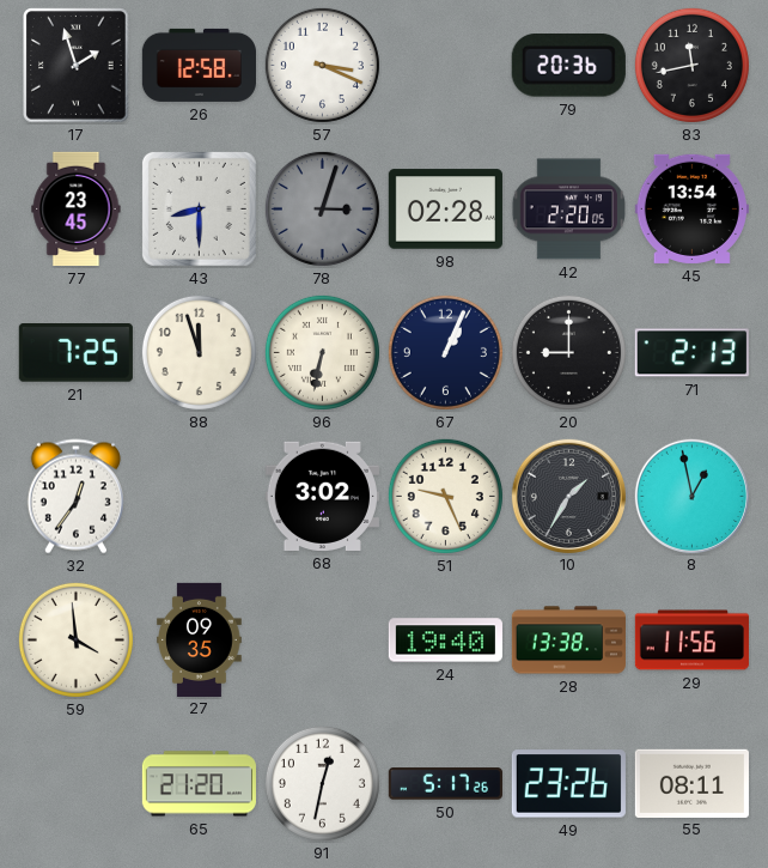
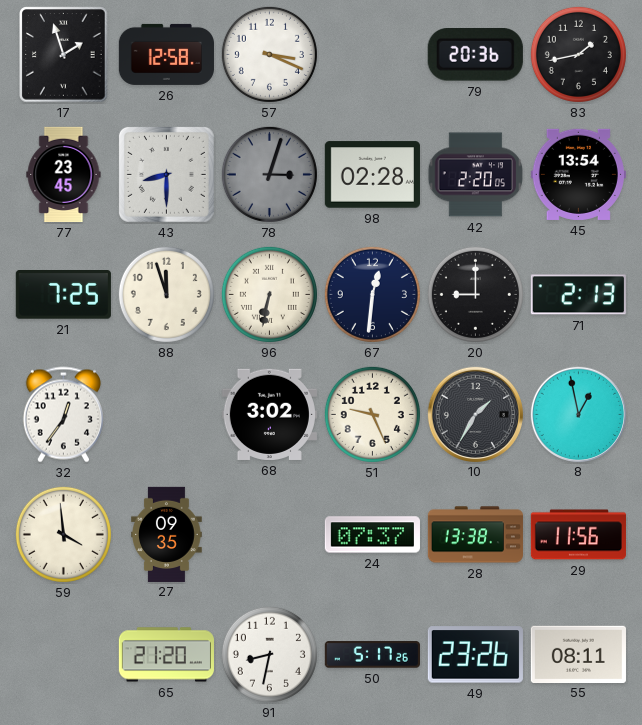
83: 11:43 -> 1:43
67: 1:04 -> 12:31
24: 19:40 -> 07:37
91: 12:32 -> 8:32
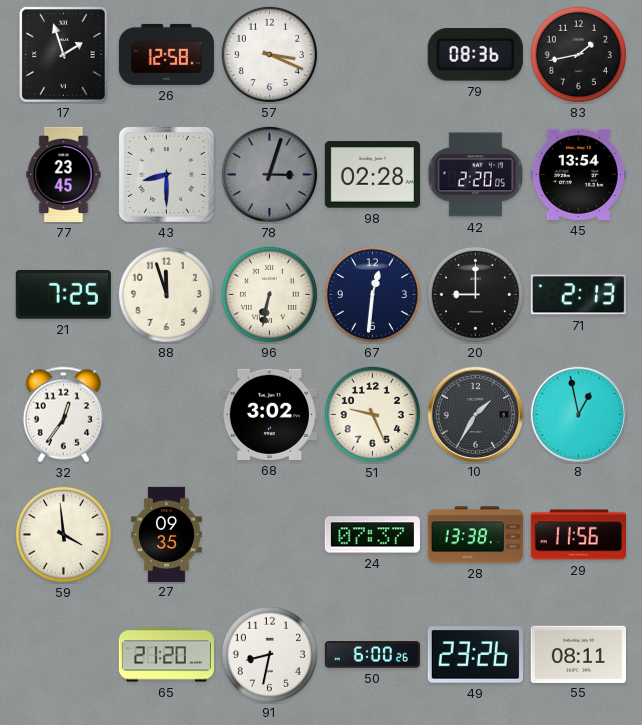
79: 20:36 -> 08:36
50: 5:17 -> 6:00
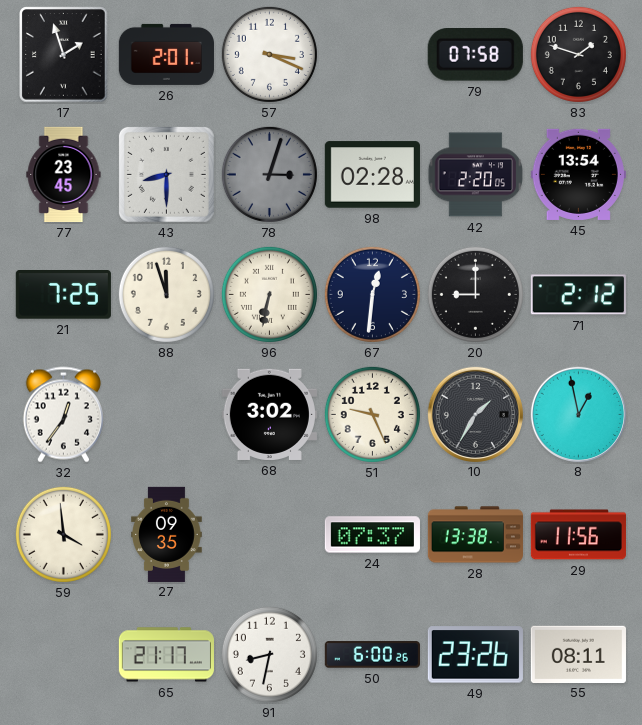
26: 12:58 -> 2:01
79: 08:36 -> 07:58
83: 1:43 -> 1:48
71: 2:13 -> 2:12
65: 21:20 -> 21:17
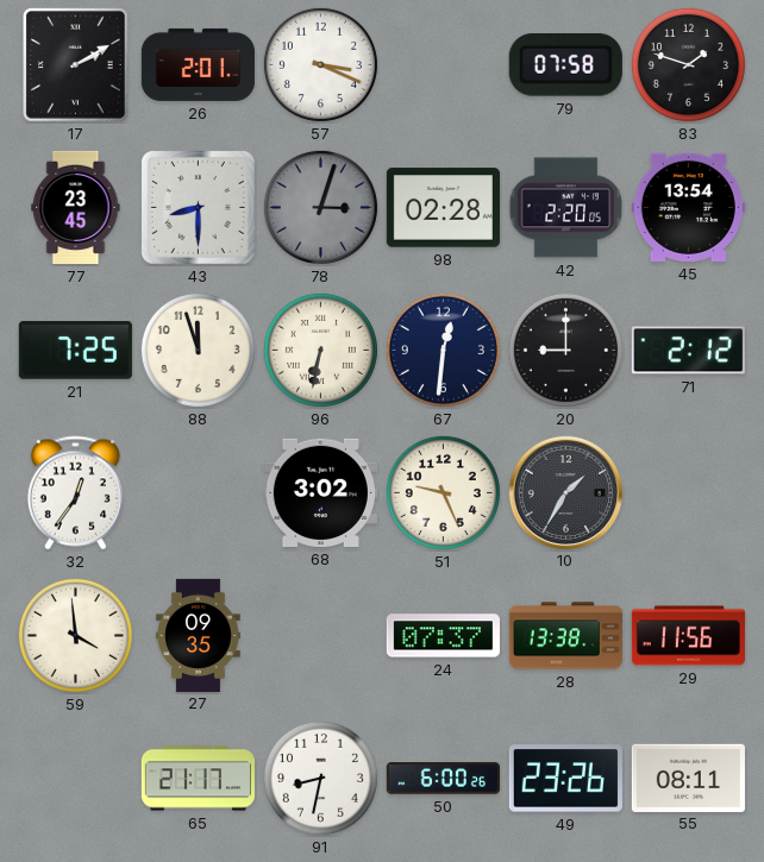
17: 1:57 -> 2:10
8: 12:58 -> none
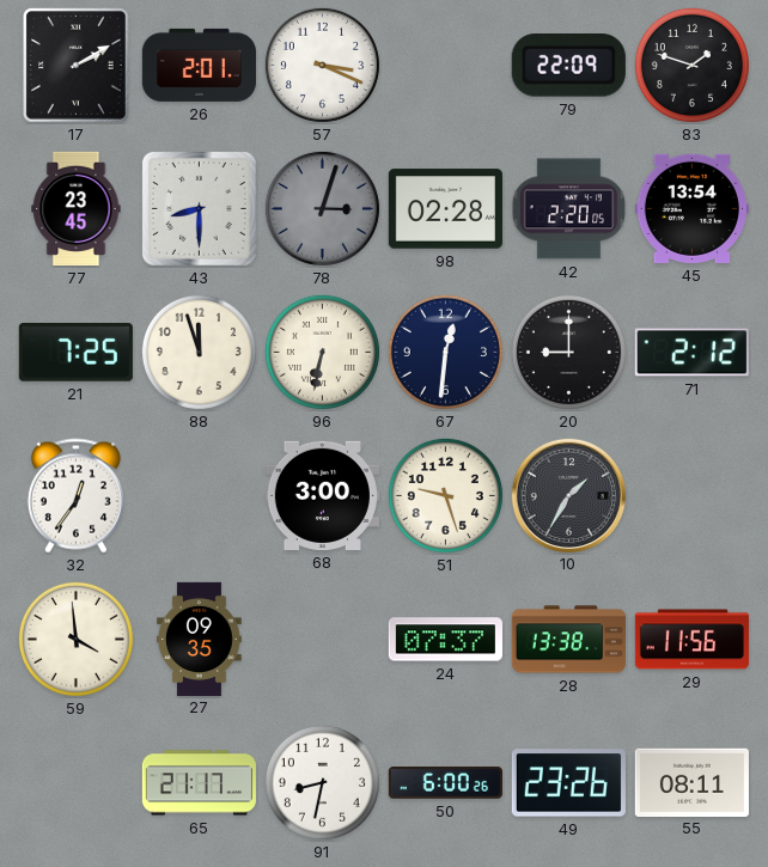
79: 07:58 -> 22:09
68: 3:02 -> 3:00
51: 9:26 -> 9:27
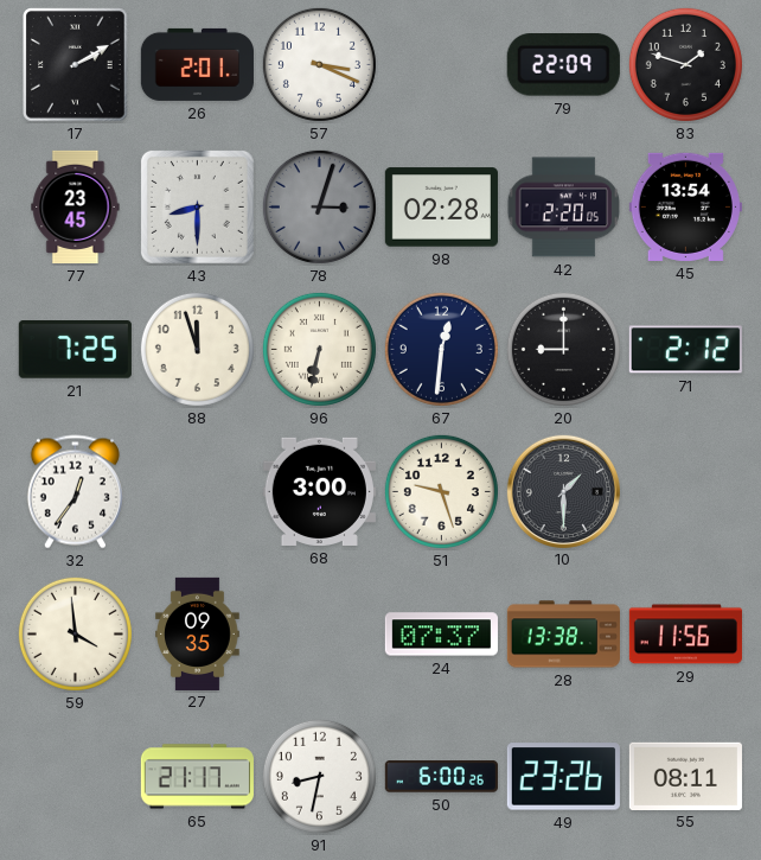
10: 1:35 -> 1:30
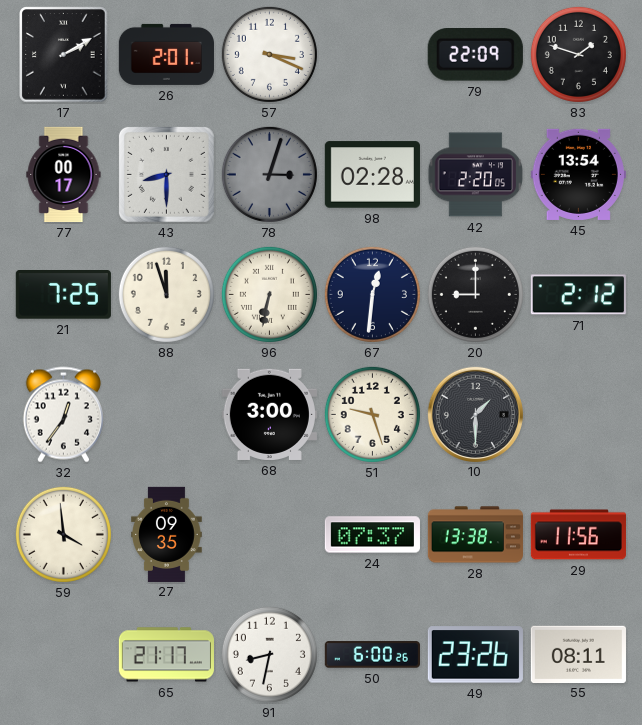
77: 23:45 -> 00:17
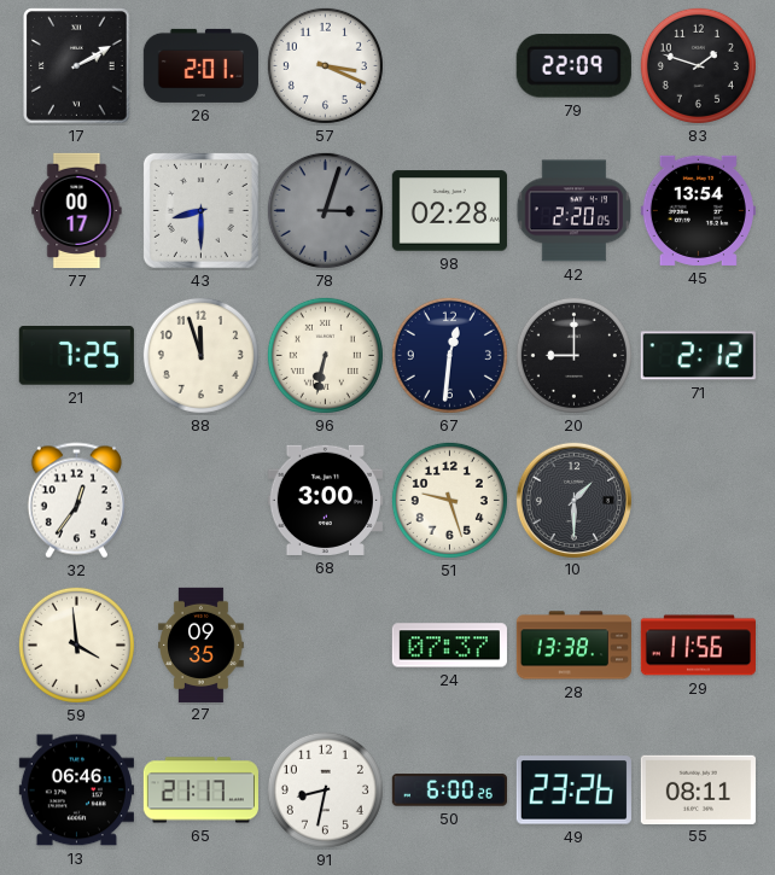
13: none -> 06:46
